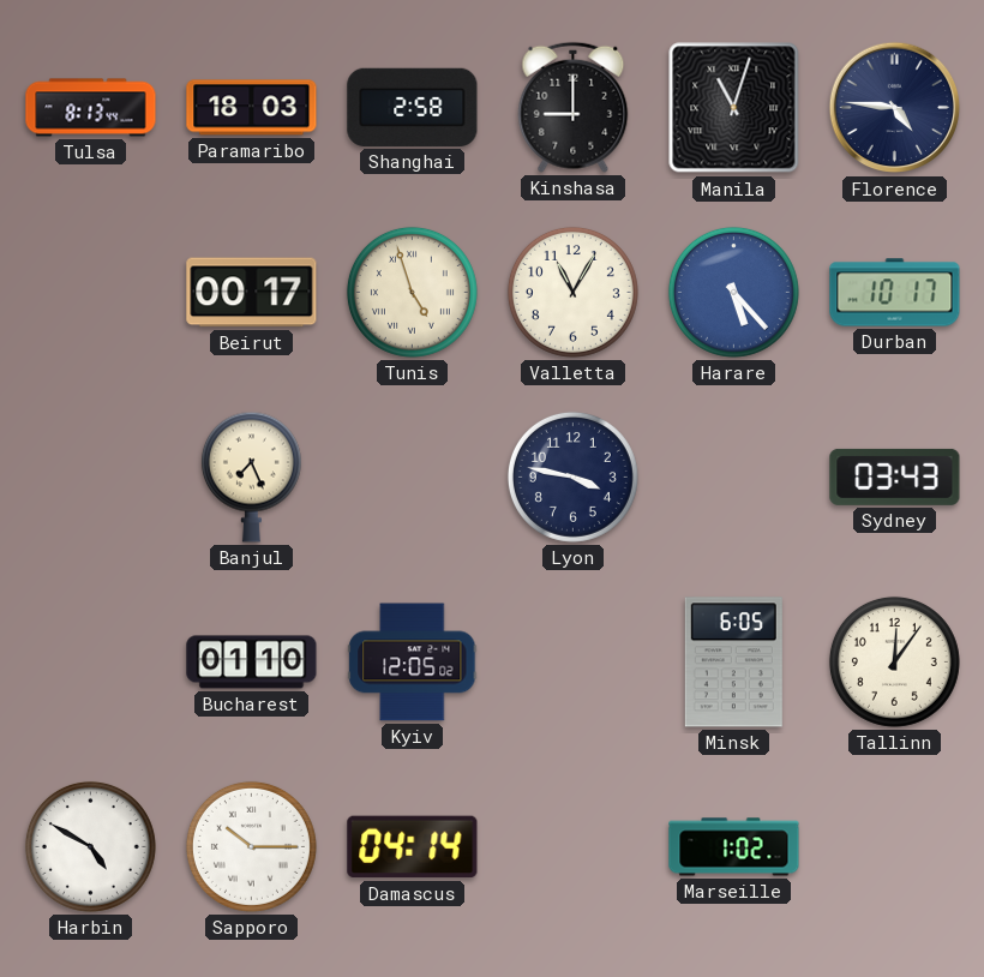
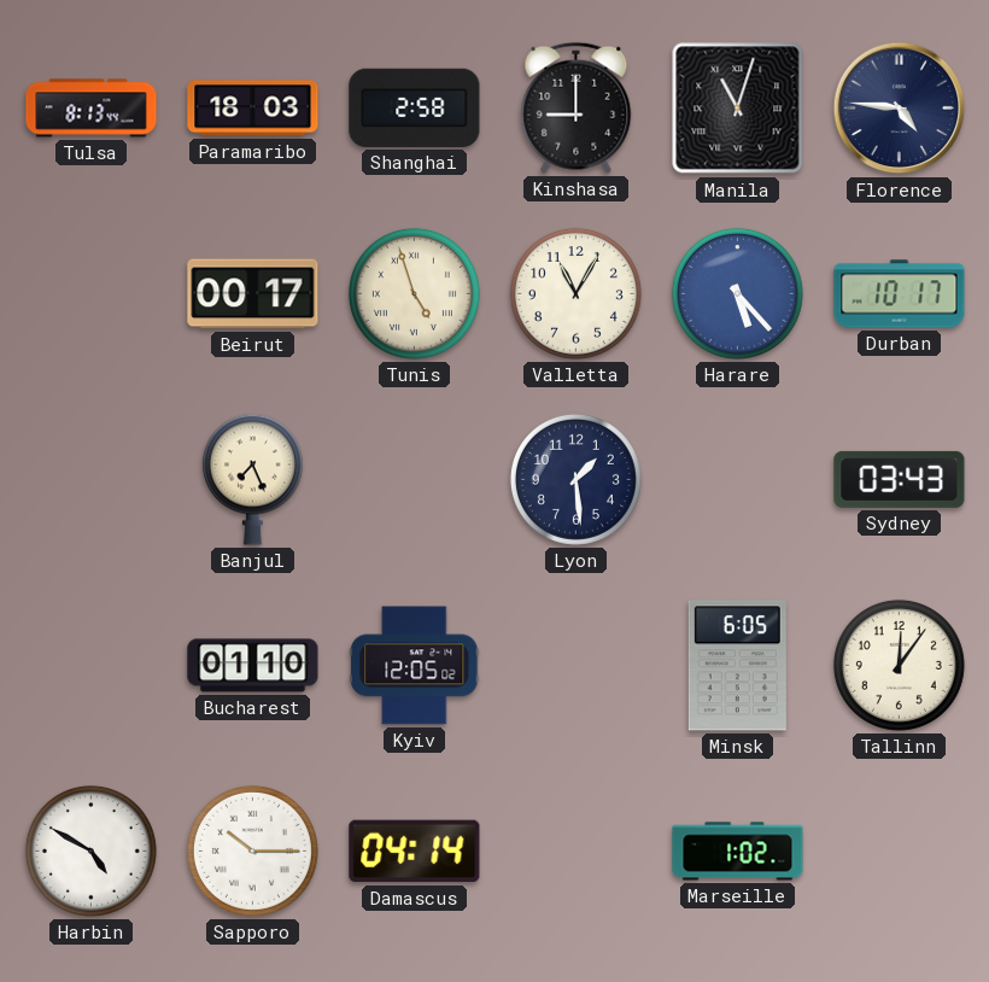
Lyon: 3:47 -> 1:29
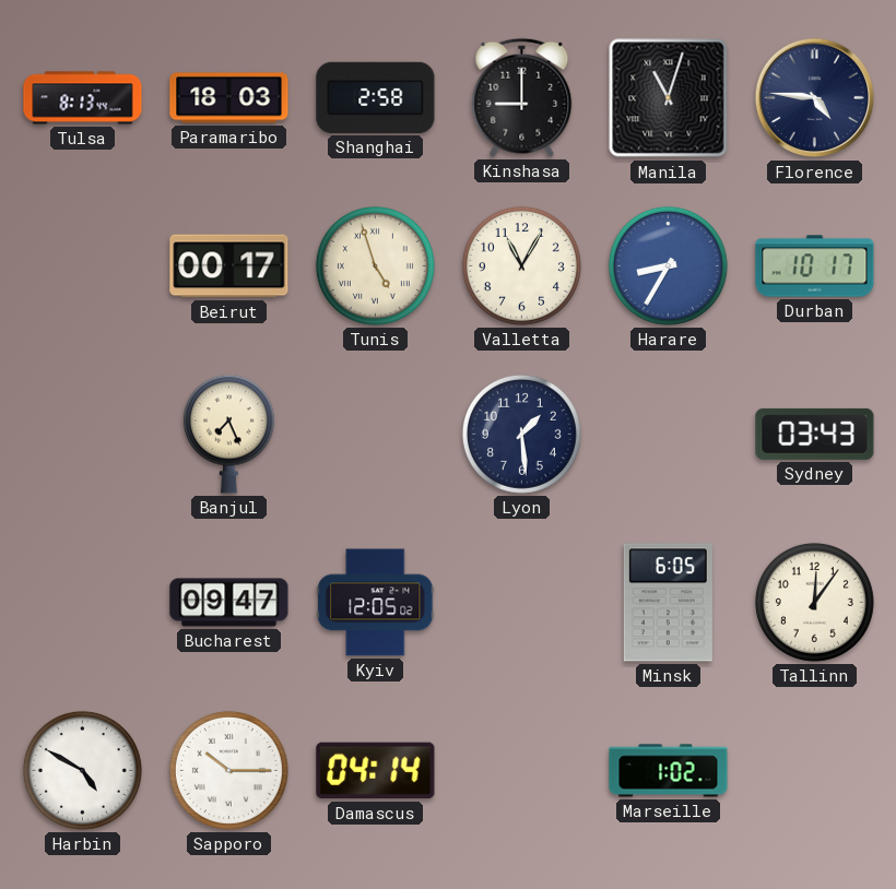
Harare: 5:23 -> 8:35
Bucharest: 01:10 -> 09:47
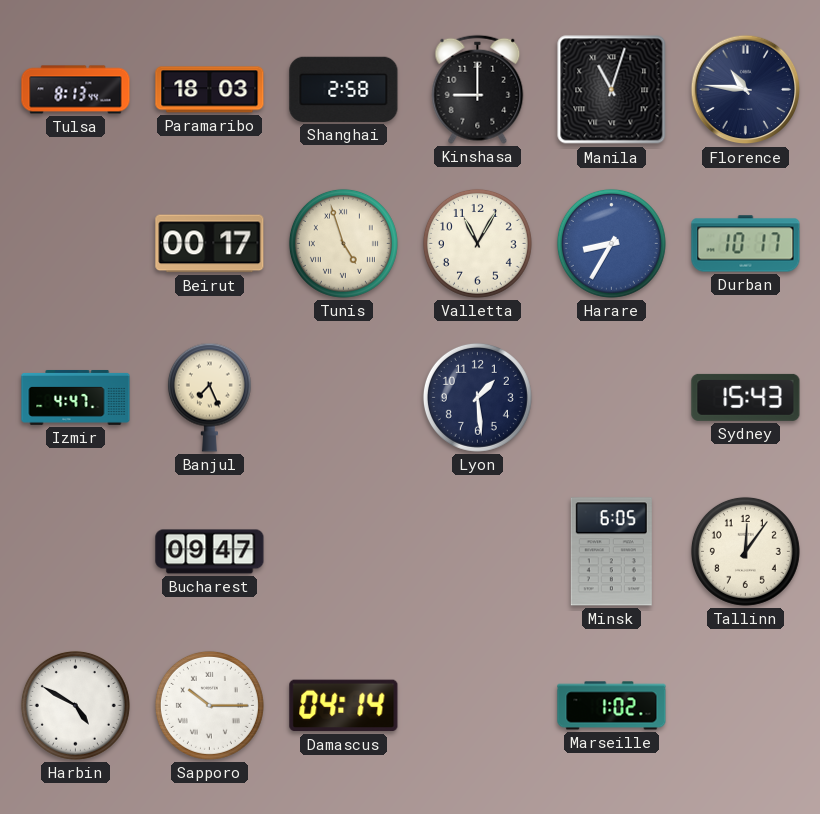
Florence: 4:46 -> 10:46
Izmir: none -> 4:47
Sydney: 03:43 -> 15:43
Kyiv: 12:05 -> none
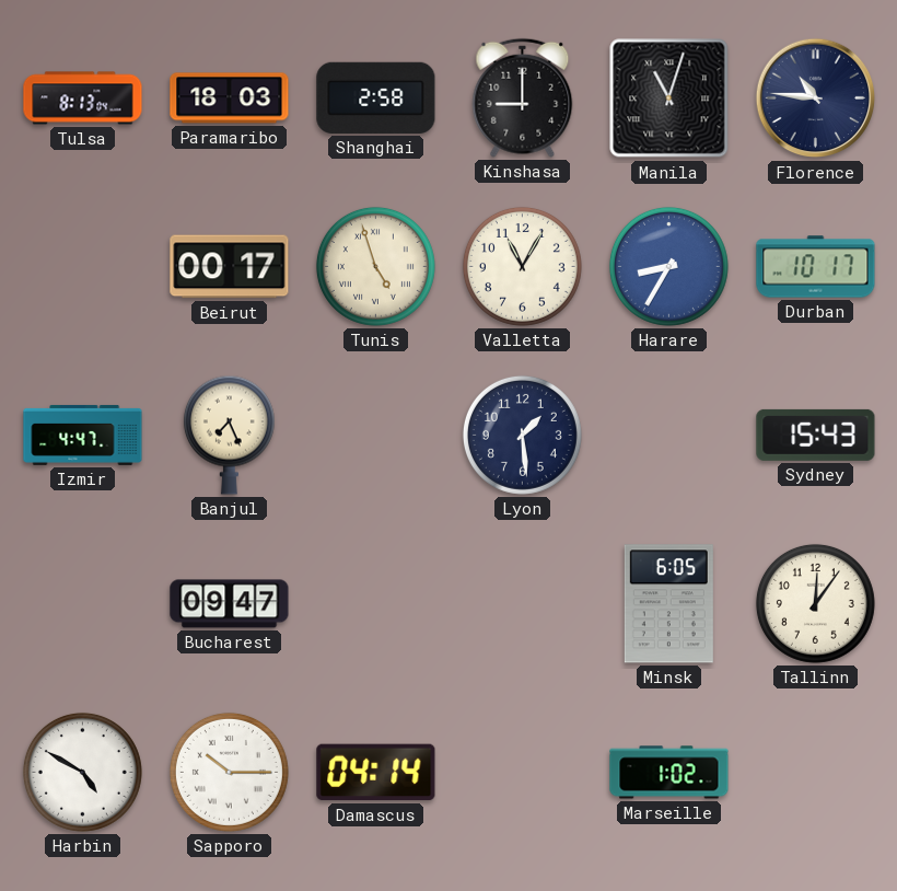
Tulsa: 8:13:44 -> 8:13:04
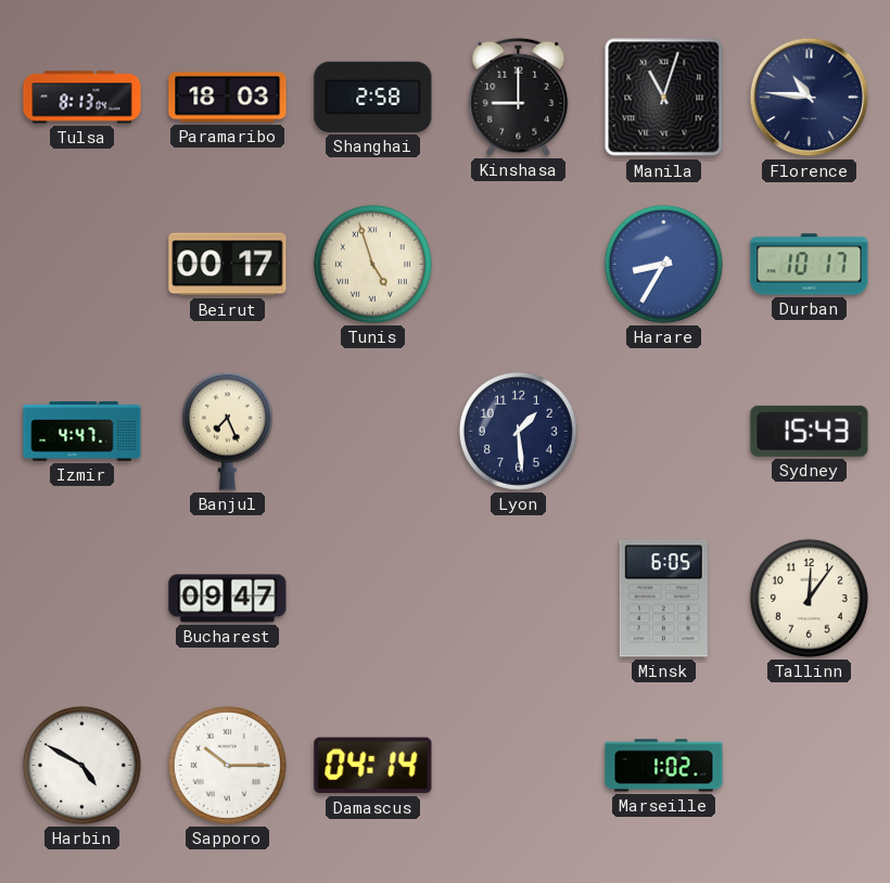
Valletta: 11:05 -> none
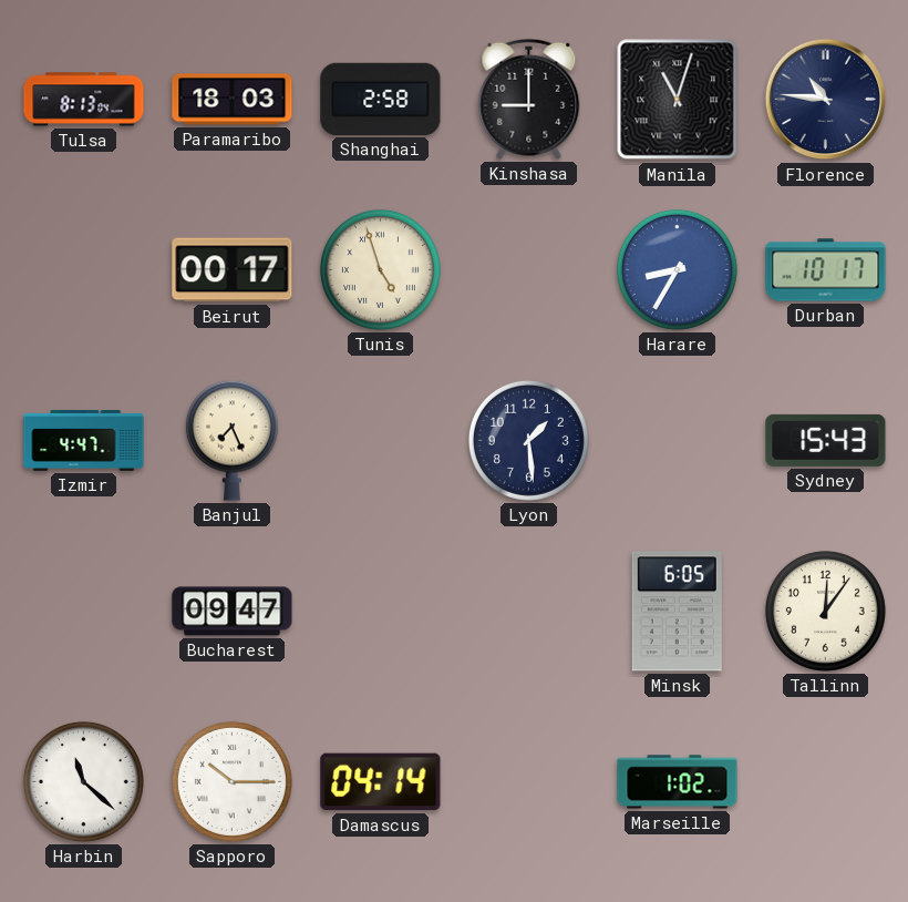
Harbin: 4:50 -> 11:22
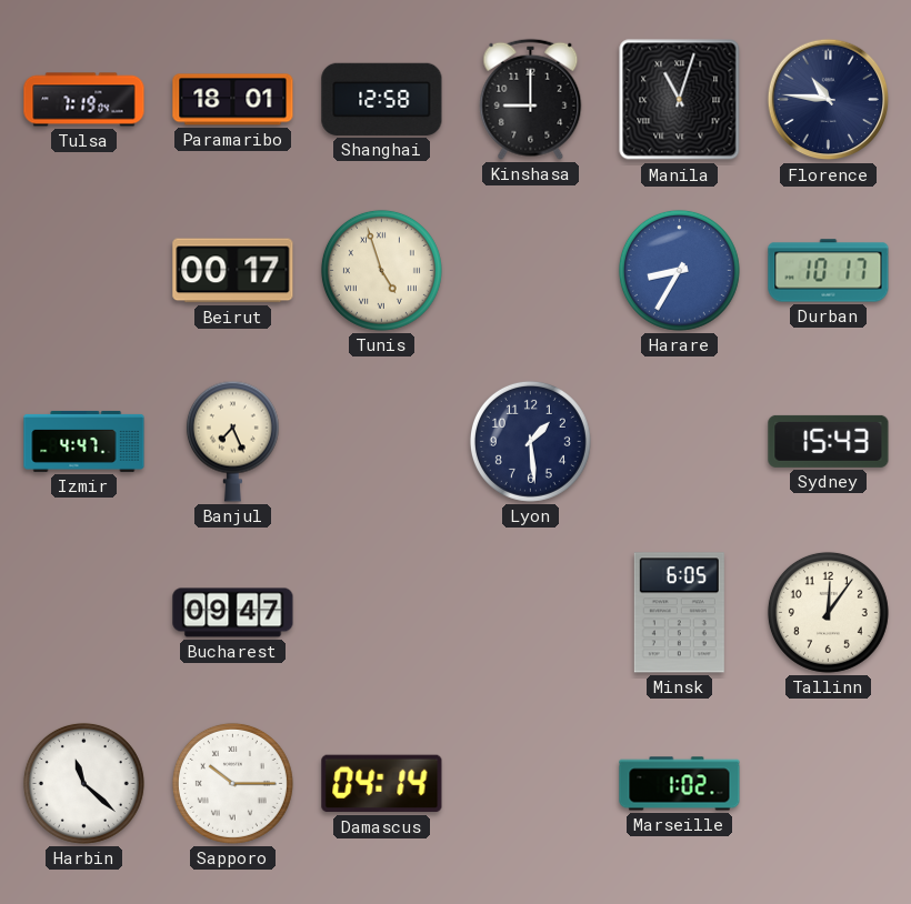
Tulsa: 8:13 -> 7:19
Paramaribo: 18:03 -> 18:01
Shanghai: 2:58 -> 12:58
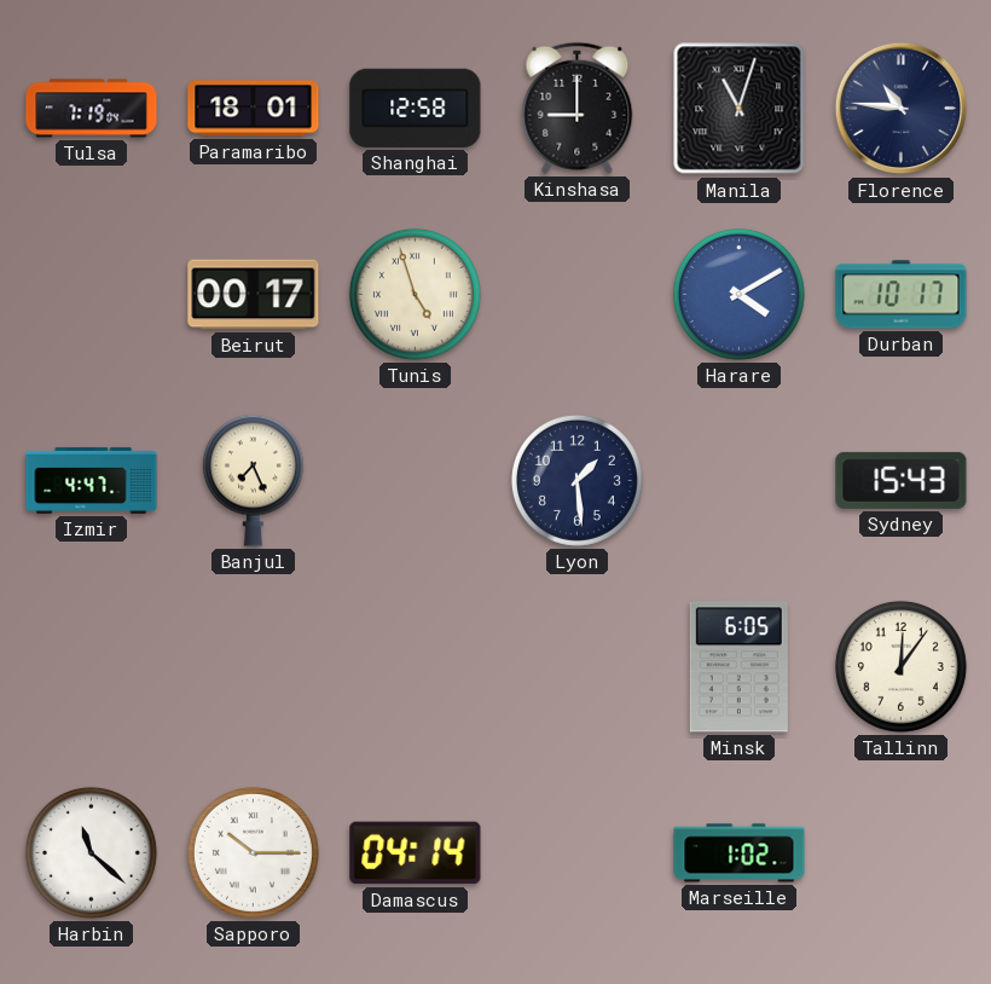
Harare: 8:35 -> 4:10
Bucharest: 09:47 -> none
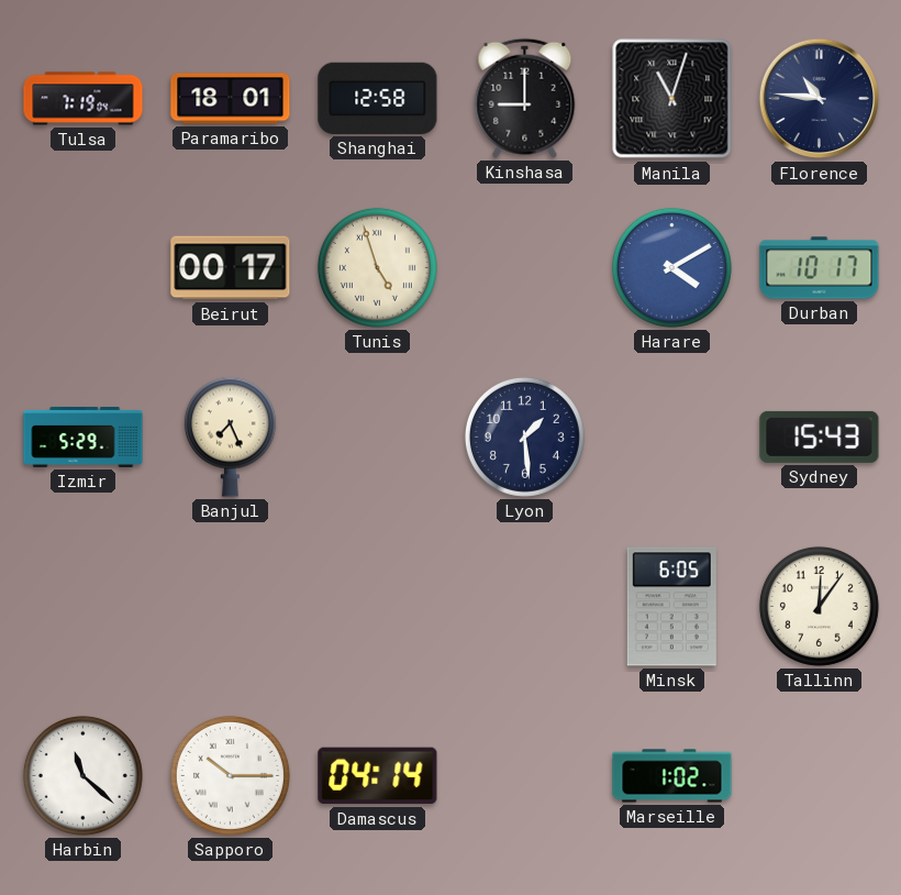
Izmir: 4:47 -> 5:29
